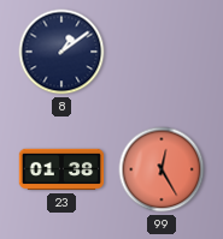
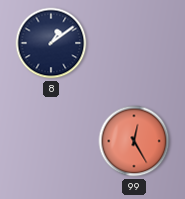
23: 01:38 -> none
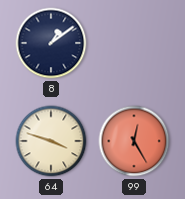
64: none -> 3:48
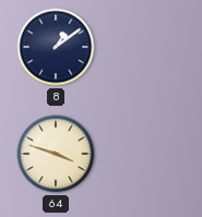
99: 12:25 -> none
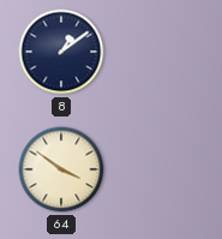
64: 3:48 -> 3:51
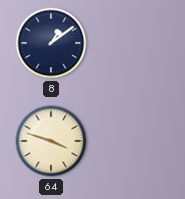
64: 3:51 -> 3:48
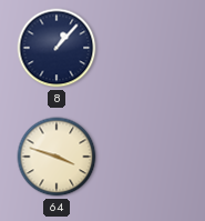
8: 1:09 -> 1:07
